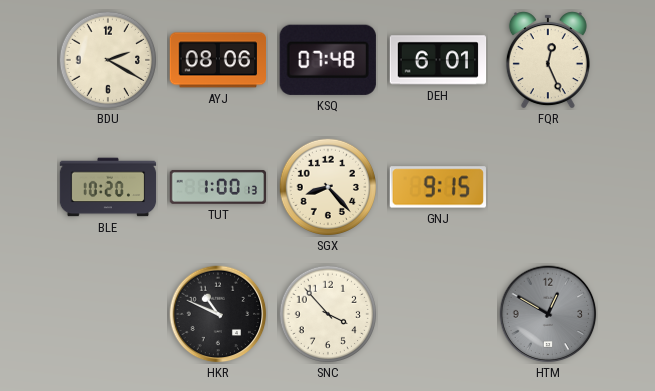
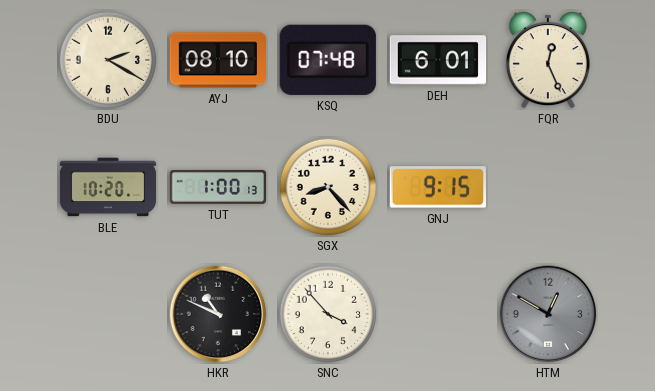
AYJ: 08:06 -> 08:10
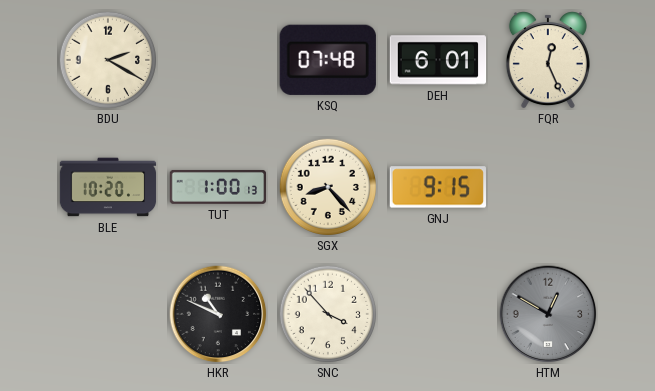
AYJ: 08:10 -> none
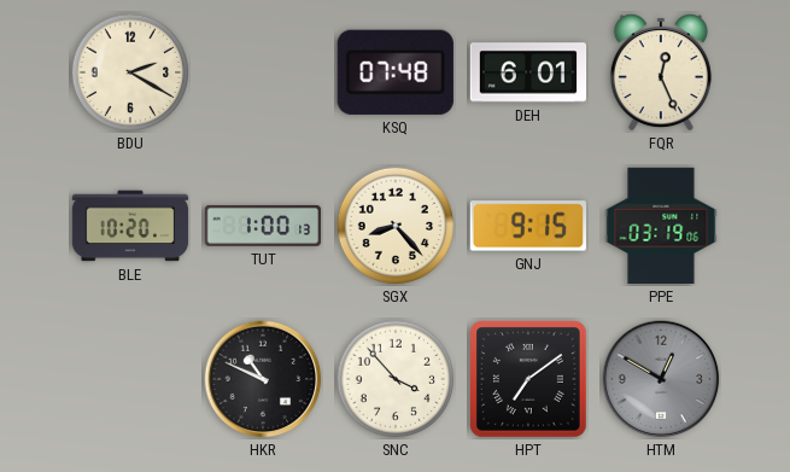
PPE: none -> 03:19
HPT: none -> 7:09
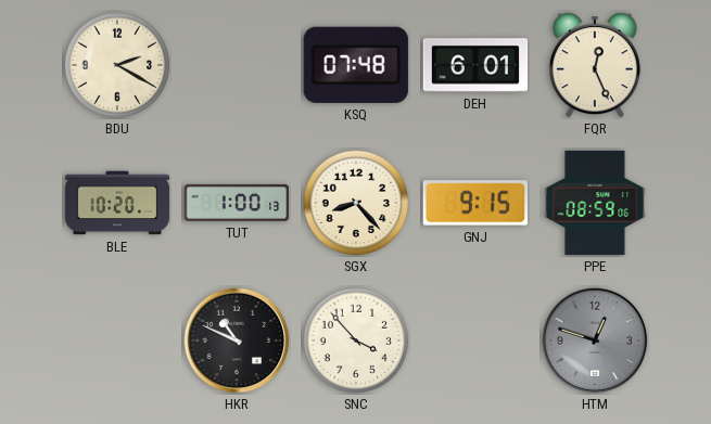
PPE: 03:19 -> 08:59
HPT: 7:09 -> none
HTM: 12:50 -> 12:48
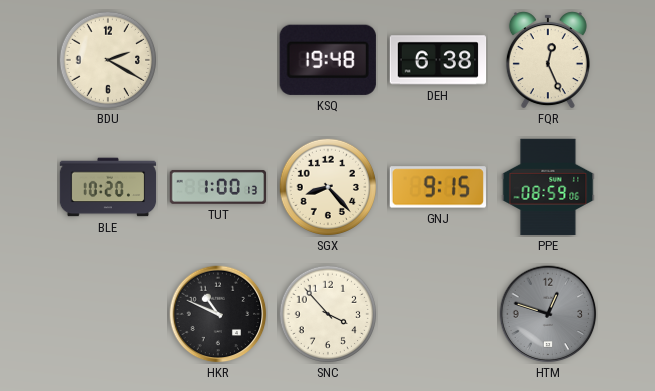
KSQ: 07:48 -> 19:48
DEH: 6:01 -> 6:38
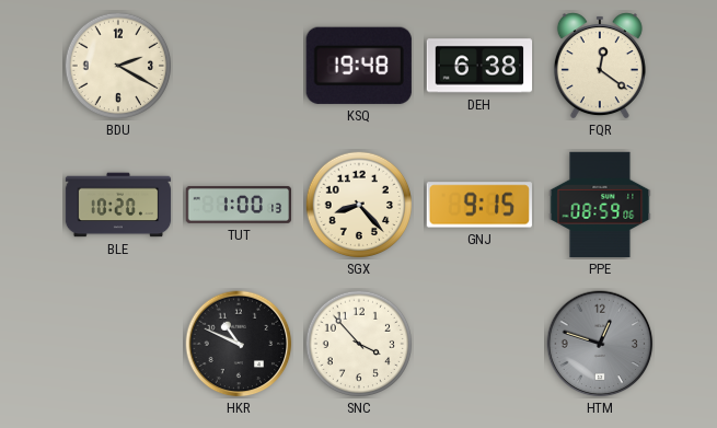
FQR: 12:26 -> 12:21
